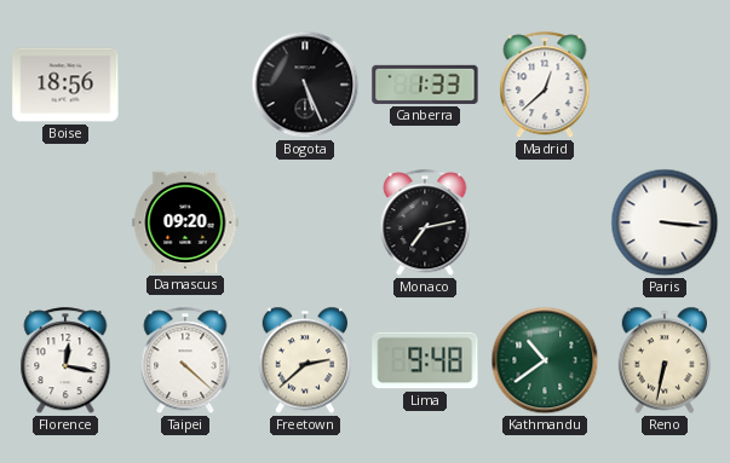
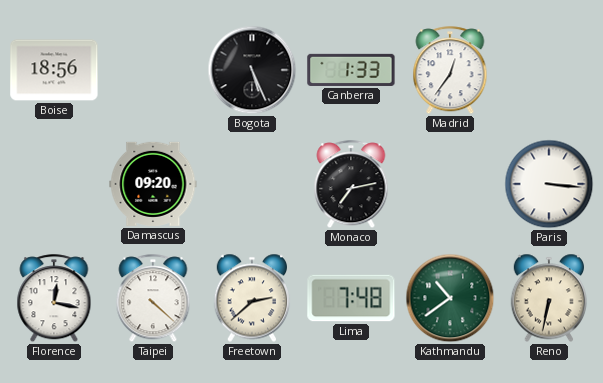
Madrid: 12:38 -> 12:36
Lima: 9:48 -> 7:48
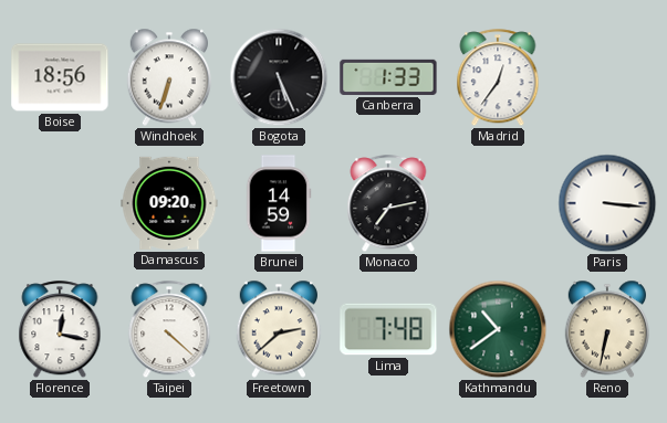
Windhoek: none -> 6:33
Brunei: none -> 14:59
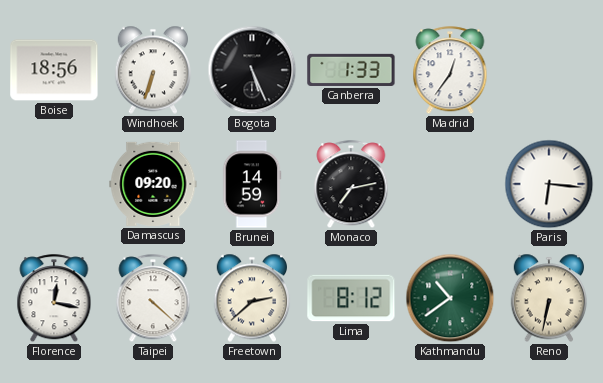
Paris: 3:16 -> 6:16
Lima: 7:48 -> 8:12
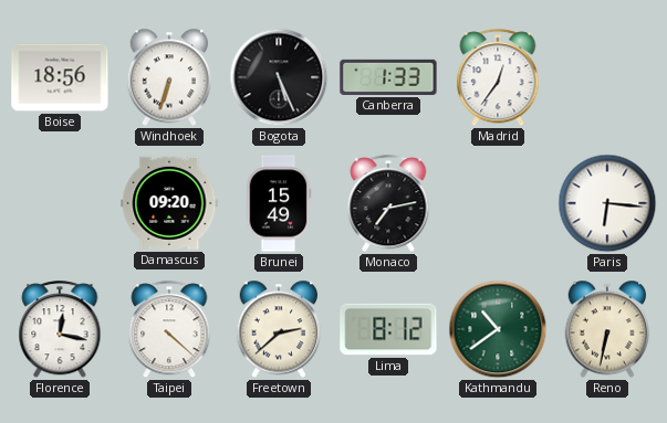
Brunei: 14:59 -> 15:49
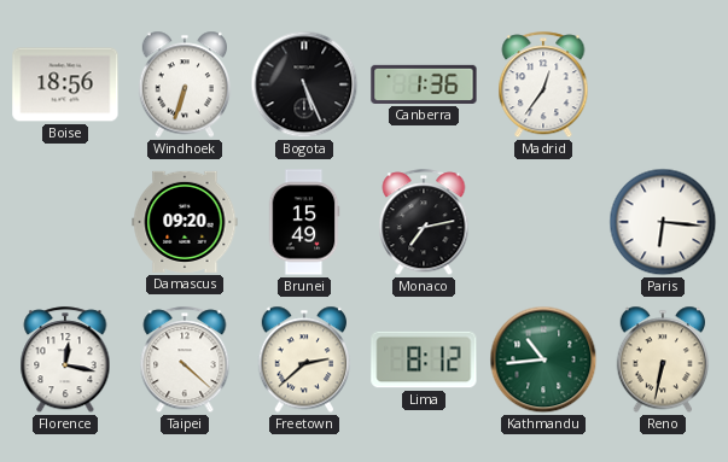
Canberra: 1:33 -> 1:36
Kathmandu: 10:39 -> 10:44
